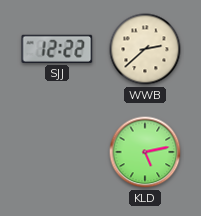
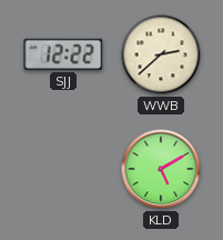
KLD: 5:13 -> 5:10
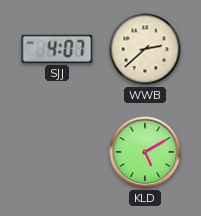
SJJ: 12:22 -> 4:07
